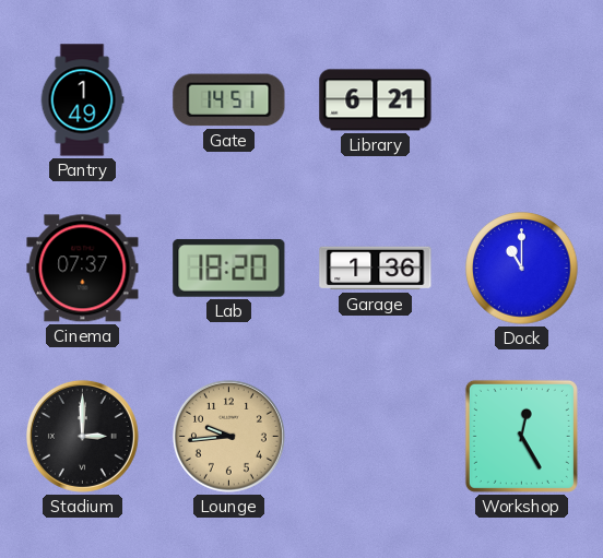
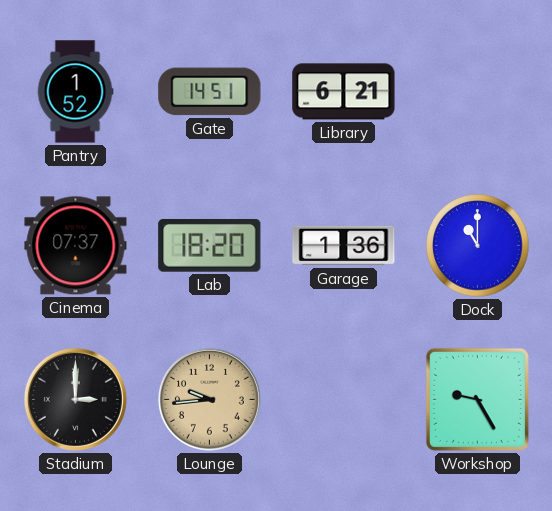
Pantry: 1:49 -> 1:52
Workshop: 12:25 -> 9:25
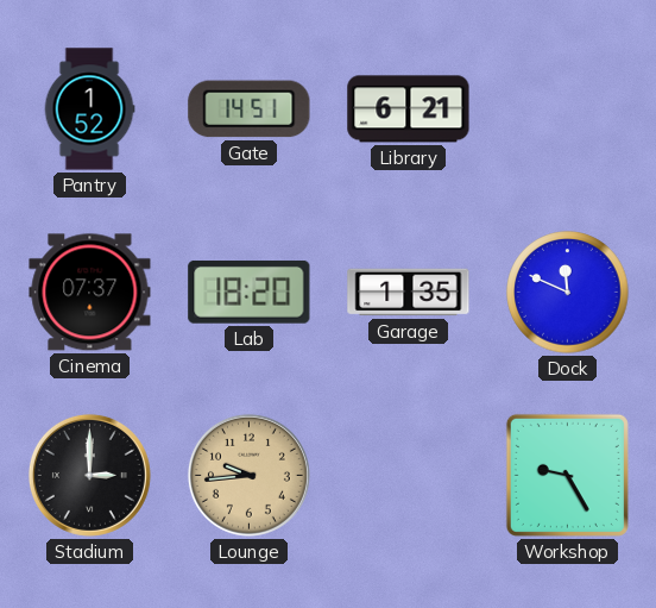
Garage: 1:36 -> 1:35
Dock: 11:00 -> 11:49
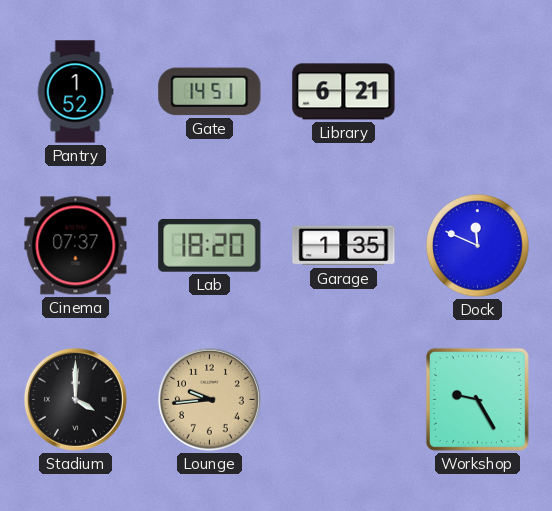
Stadium: 3:00 -> 4:00
